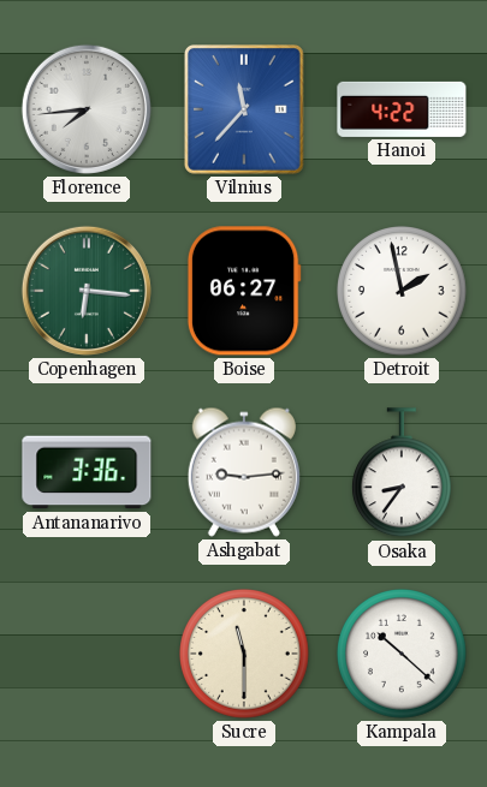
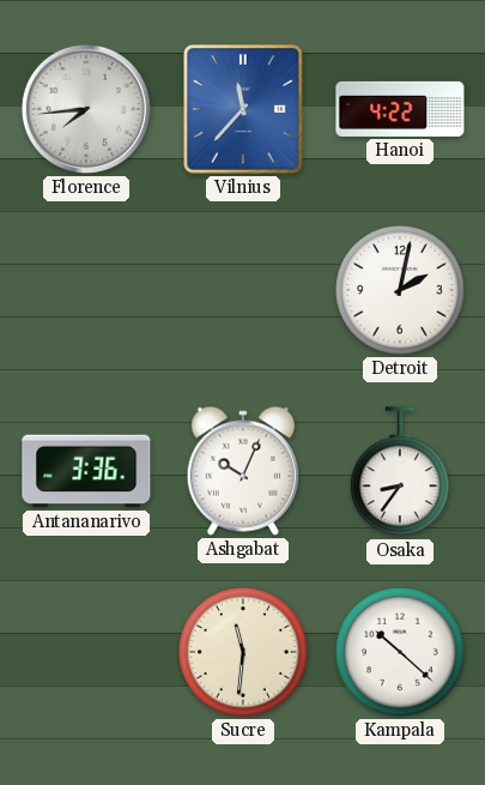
Copenhagen: 6:16 -> none
Boise: 06:27 -> none
Detroit: 1:58 -> 2:02
Ashgabat: 9:14 -> 10:04
Sucre: 11:30 -> 11:31
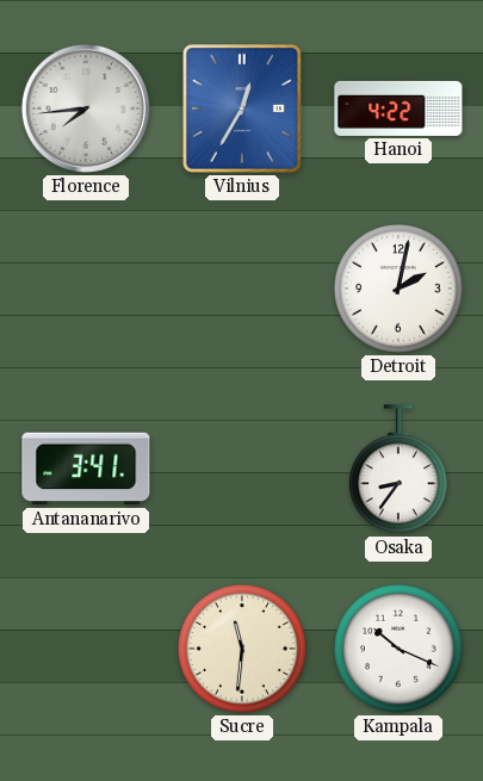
Vilnius: 11:37 -> 12:35
Antananarivo: 3:36 -> 3:41
Ashgabat: 10:04 -> none
Kampala: 10:22 -> 10:19
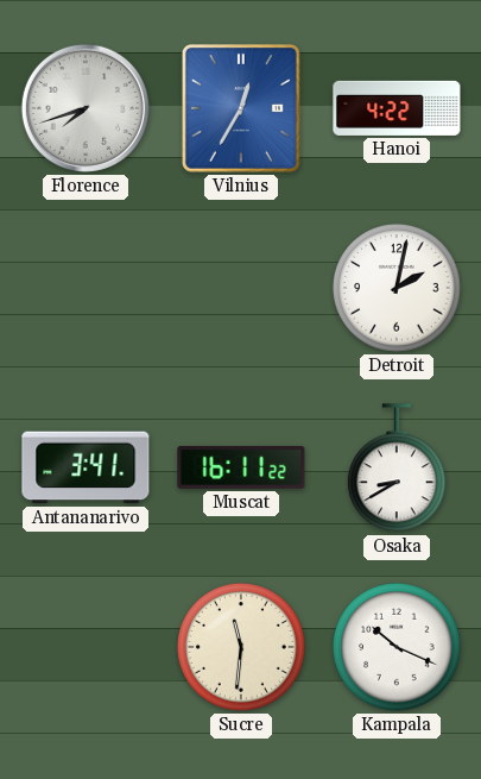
Florence: 7:44 -> 7:42
Muscat: none -> 16:11
Osaka: 8:36 -> 8:40
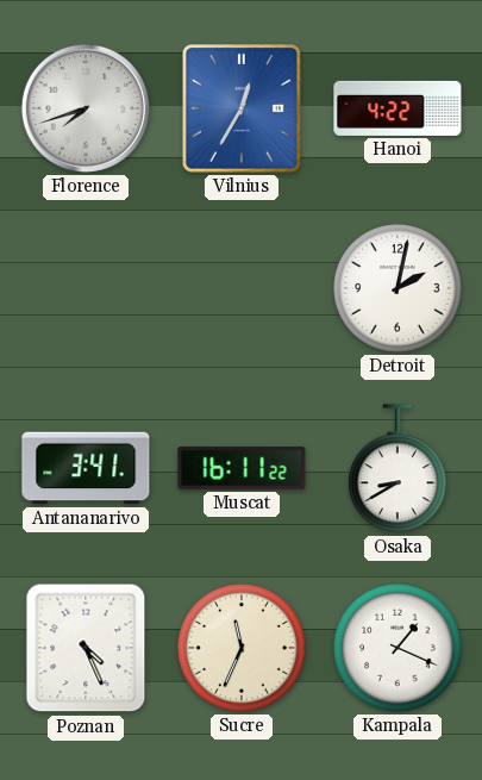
Poznan: none -> 4:26
Sucre: 11:31 -> 11:34
Kampala: 10:19 -> 1:19
